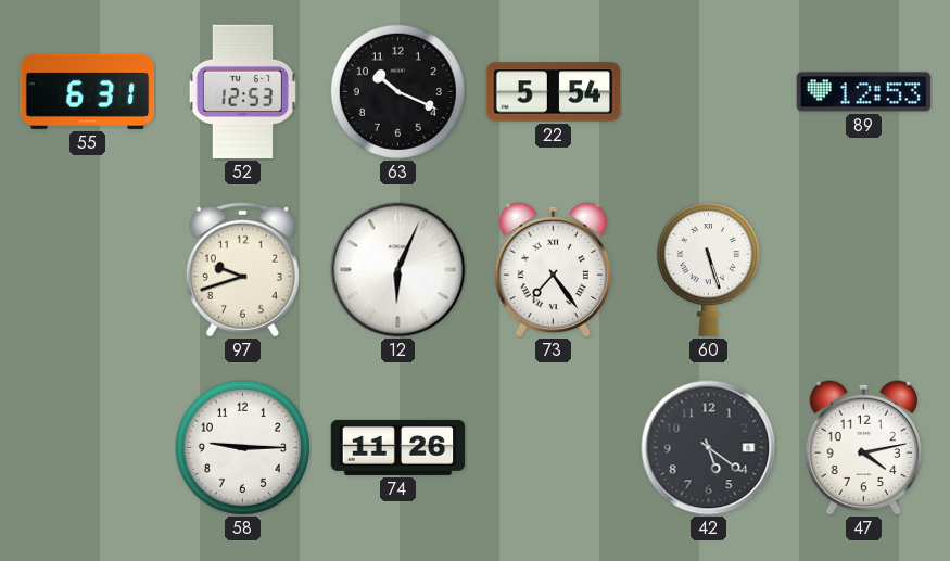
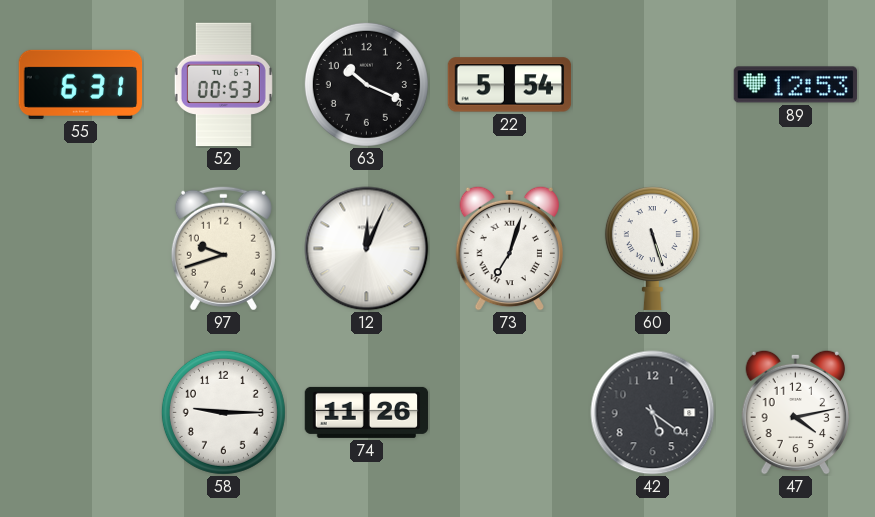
52: 12:53 -> 00:53
12: 6:04 -> 12:04
73: 7:24 -> 7:03
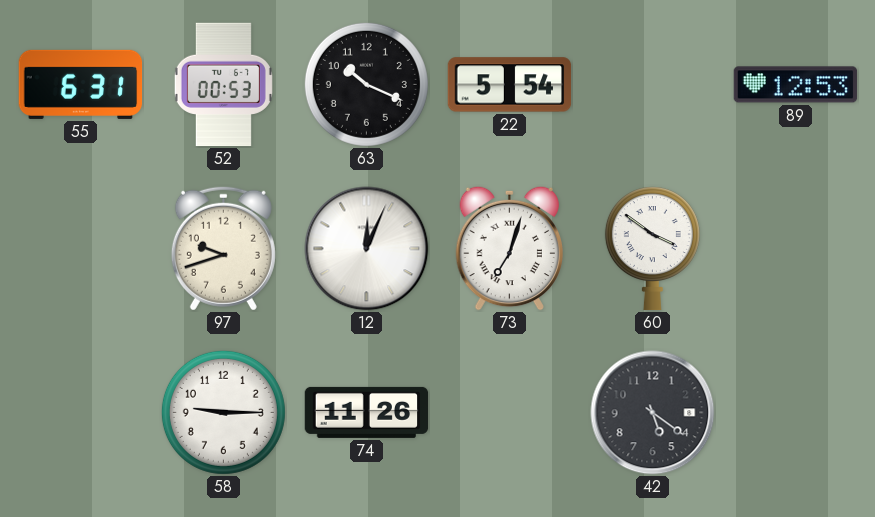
60: 5:27 -> 3:51
47: 4:13 -> none
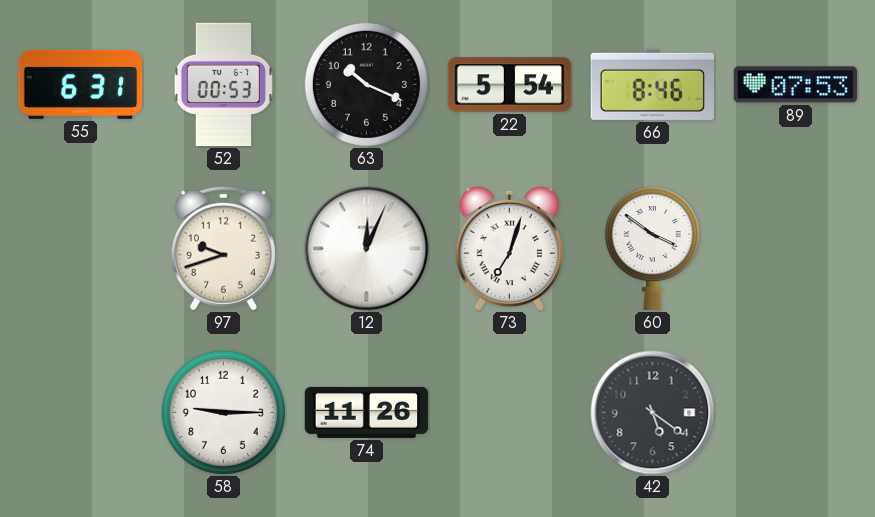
66: none -> 8:46
89: 12:53 -> 07:53
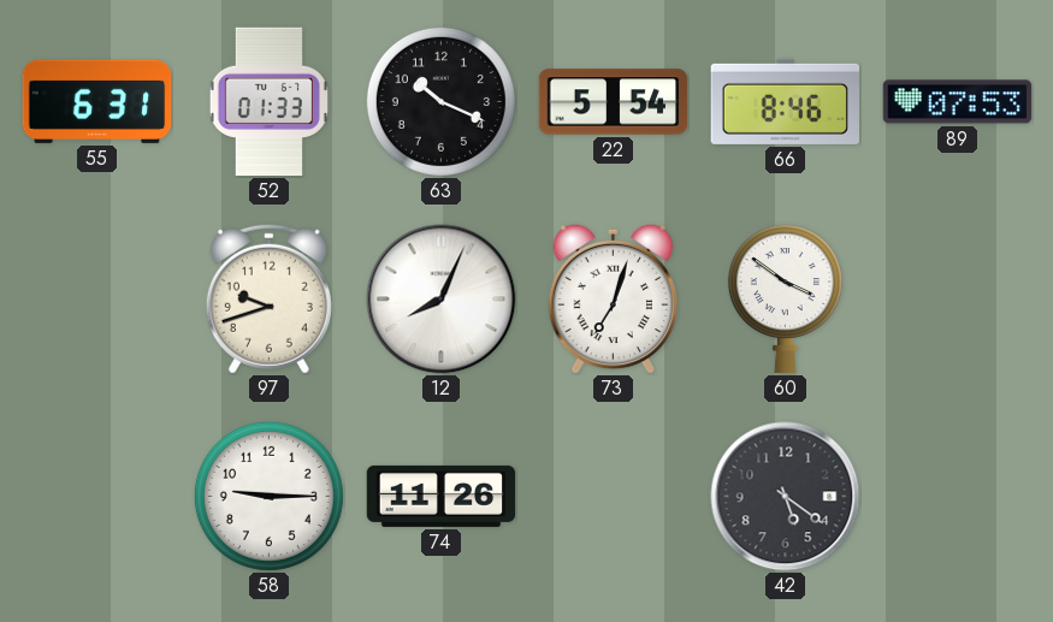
52: 00:53 -> 01:33
12: 12:04 -> 8:04
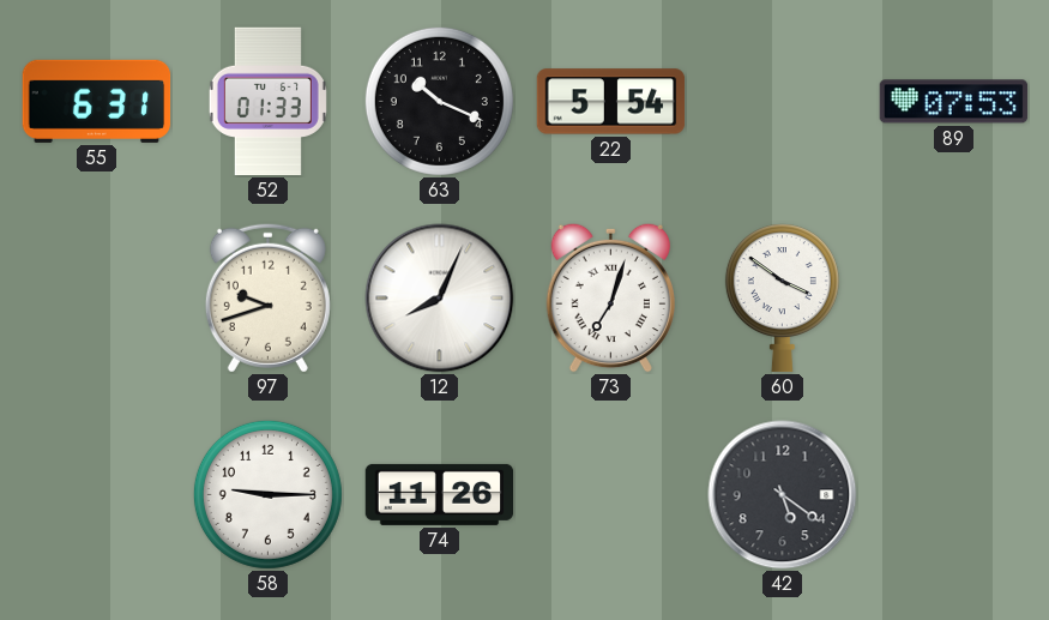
66: 8:46 -> none
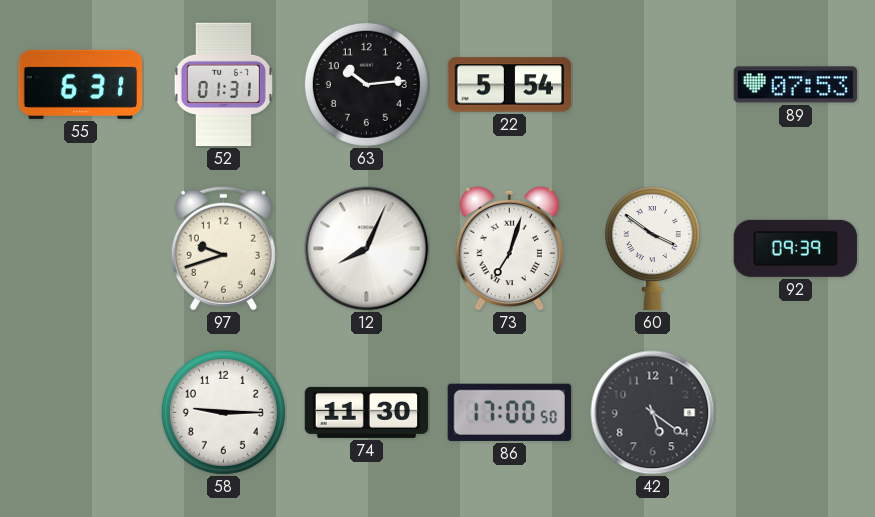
52: 01:33 -> 01:31
63: 10:19 -> 10:14
92: none -> 09:39
74: 11:26 -> 11:30
86: none -> 17:00
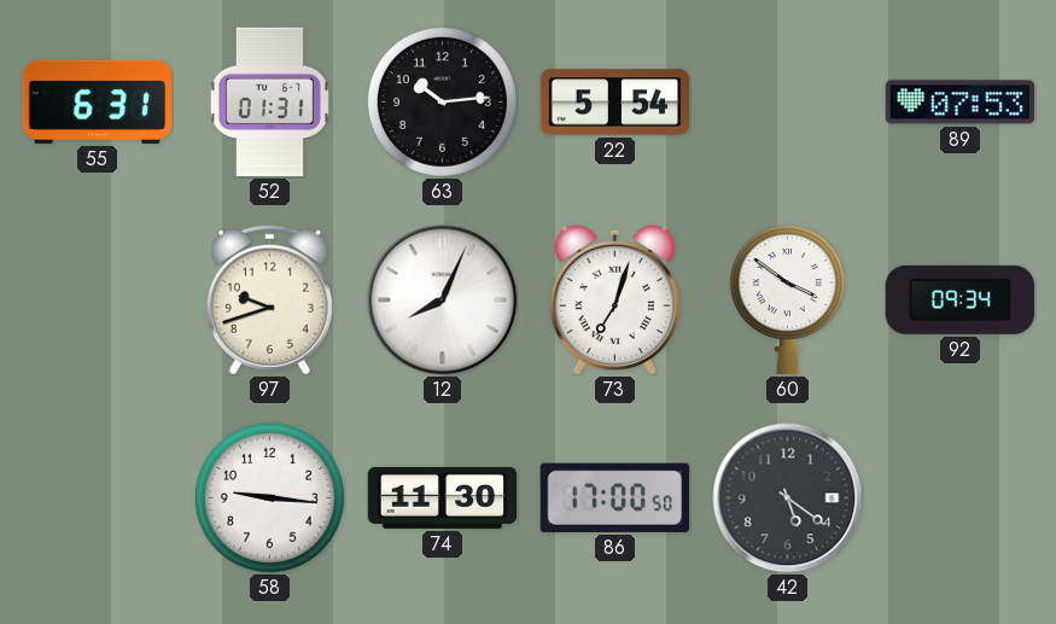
92: 09:39 -> 09:34
58: 9:15 -> 9:16
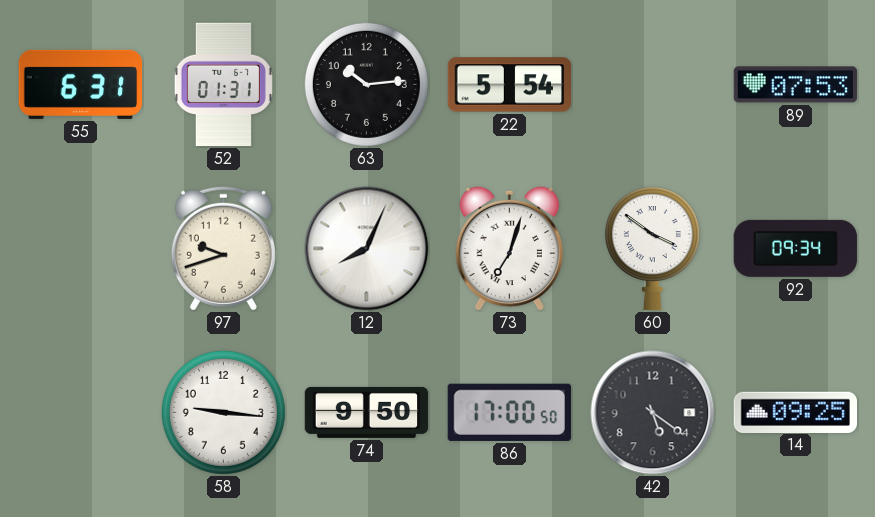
74: 11:30 -> 9:50
14: none -> 09:25
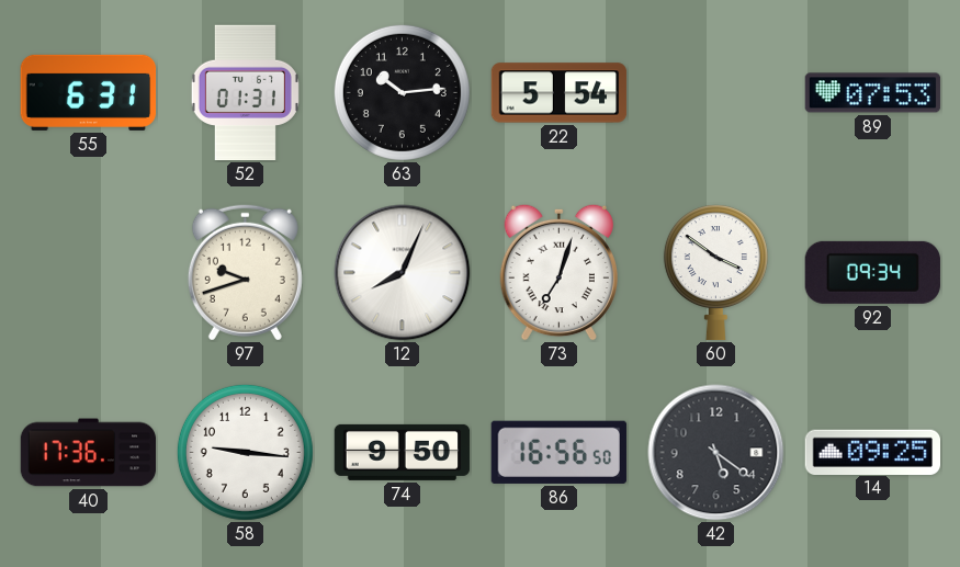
40: none -> 17:36
86: 17:00 -> 16:56
